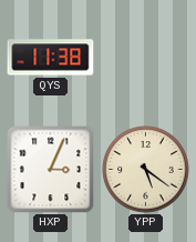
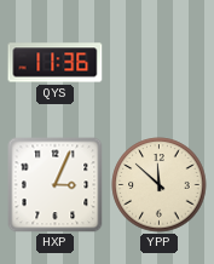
QYS: 11:38 -> 11:36
YPP: 5:21 -> 11:52
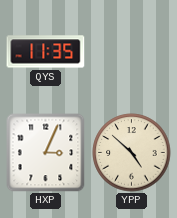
QYS: 11:36 -> 11:35
YPP: 11:52 -> 4:52
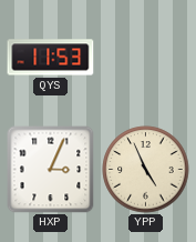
QYS: 11:35 -> 11:53
YPP: 4:52 -> 4:56
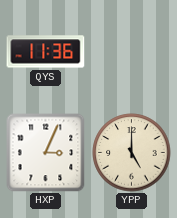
QYS: 11:53 -> 11:36
YPP: 4:56 -> 5:00
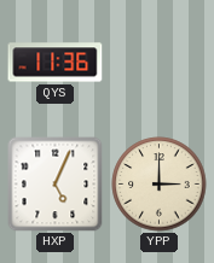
HXP: 3:04 -> 5:04
YPP: 5:00 -> 3:00
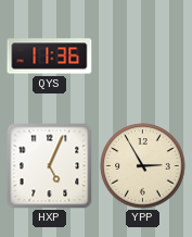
YPP: 3:00 -> 2:55
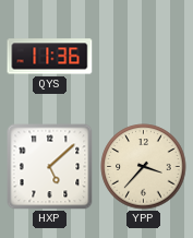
HXP: 5:04 -> 5:08
YPP: 2:55 -> 3:37
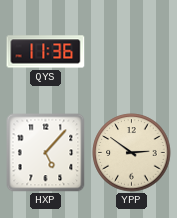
HXP: 5:08 -> 5:07
YPP: 3:37 -> 2:51
